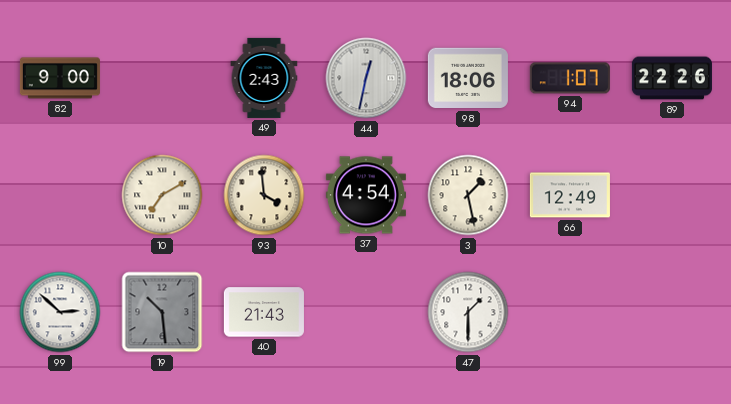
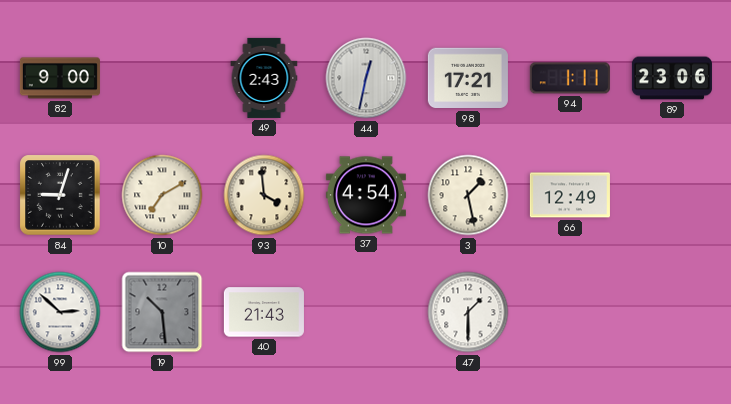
98: 18:06 -> 17:21
94: 1:07 -> 1:11
89: 22:26 -> 23:06
84: none -> 9:03
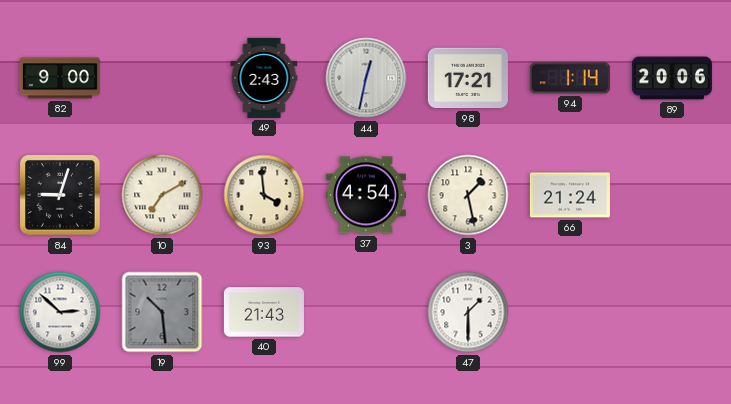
94: 1:11 -> 1:14
89: 23:06 -> 20:06
66: 12:49 -> 21:24
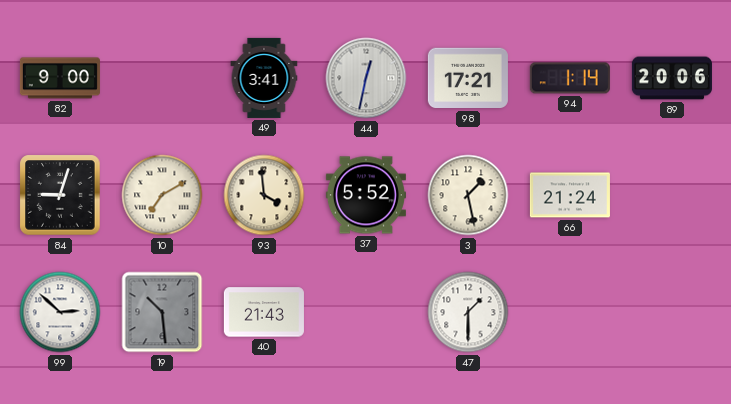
49: 2:43 -> 3:41
37: 4:54 -> 5:52
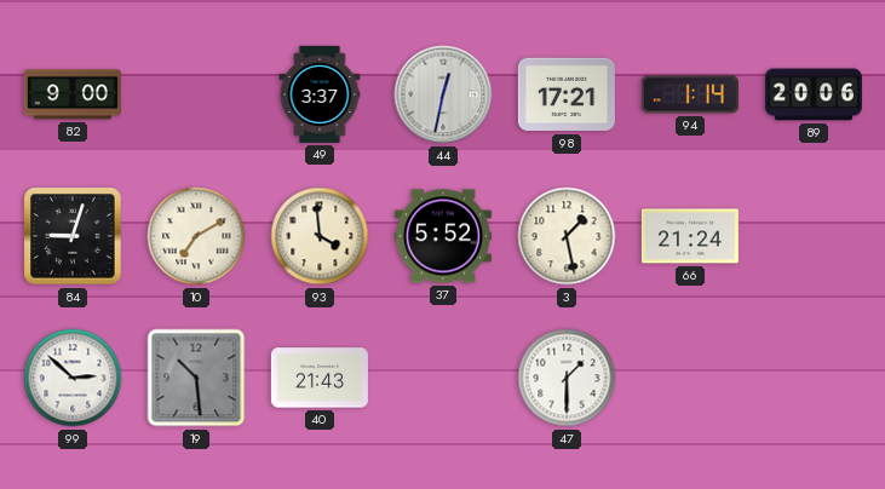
49: 3:41 -> 3:37
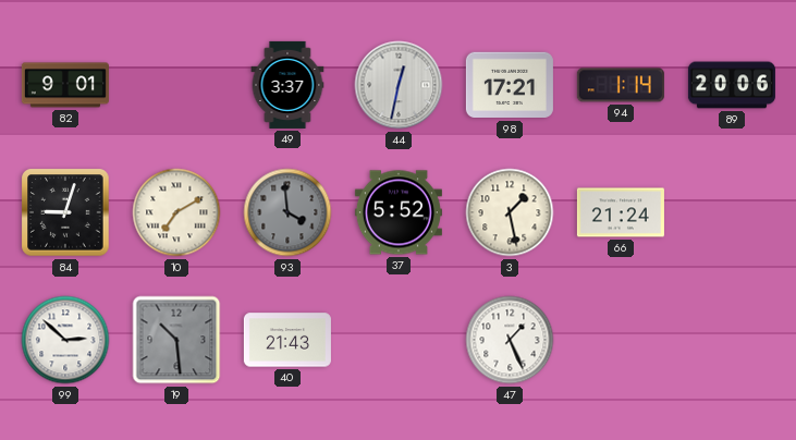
82: 9:00 -> 9:01
93 dial: cream -> grey
47: 1:30 -> 1:26
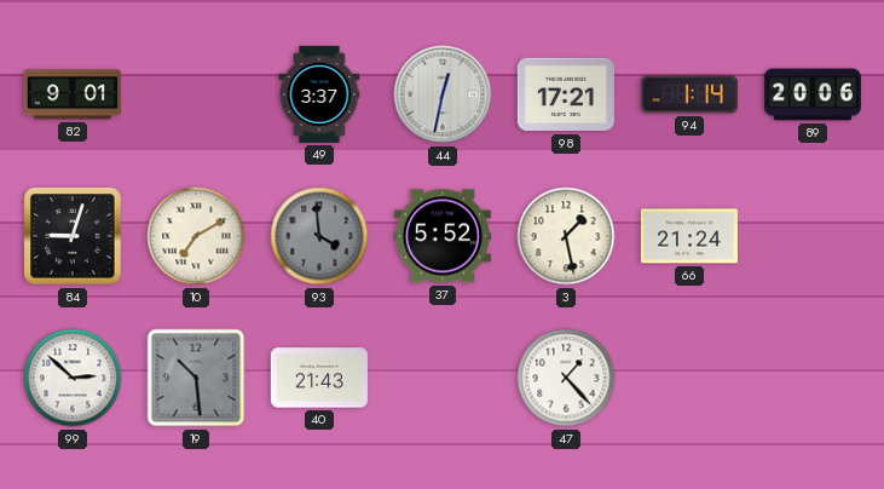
47: 1:26 -> 1:23
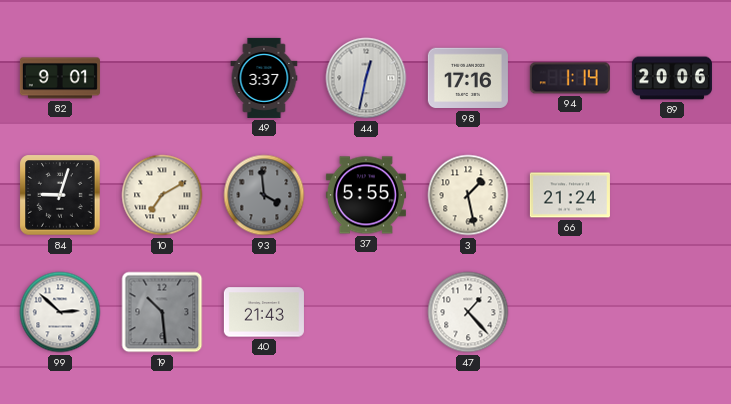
98: 17:21 -> 17:16
37: 5:52 -> 5:55
